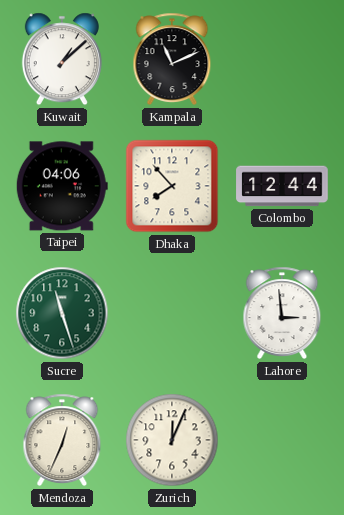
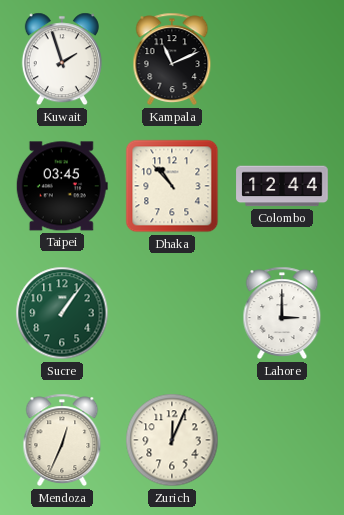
Kuwait: 1:08 -> 1:57
Taipei: 04:06 -> 03:45
Dhaka: 7:53 -> 10:53
Sucre: 11:27 -> 1:06
Lahore: 2:59 -> 3:00
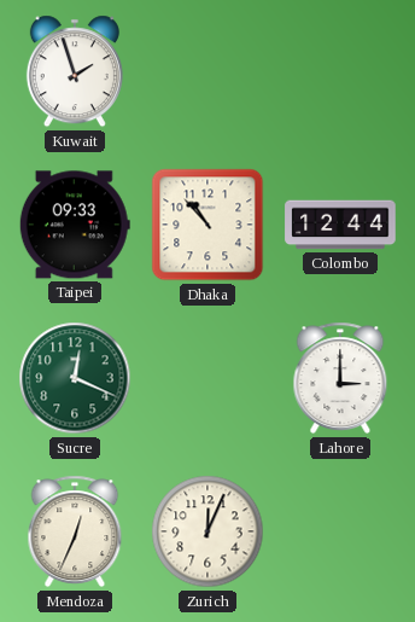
Kampala: 11:11 -> none
Taipei: 03:45 -> 09:33
Sucre: 1:06 -> 12:19
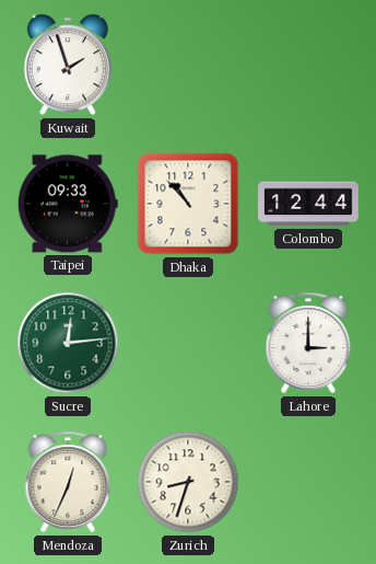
Sucre: 12:19 -> 12:14
Zurich: 12:04 -> 8:33
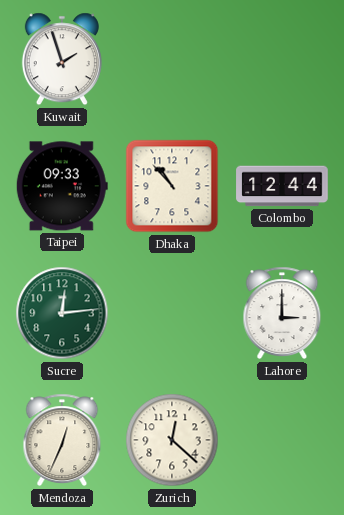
Zurich: 8:33 -> 12:22
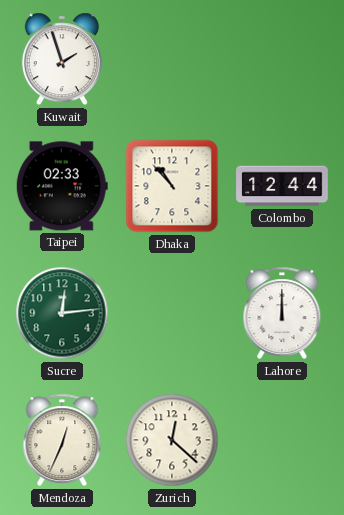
Taipei: 09:33 -> 02:33
Lahore: 3:00 -> 12:00
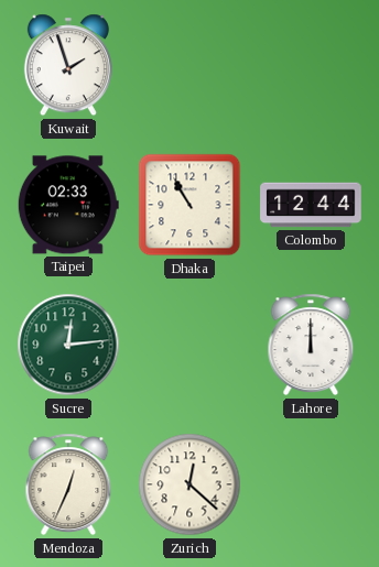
Dhaka: 10:53 -> 10:55
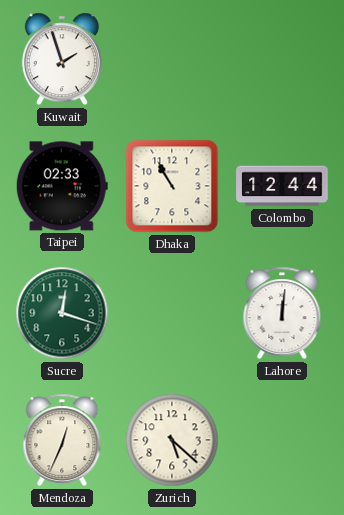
Sucre: 12:14 -> 12:18
Lahore: 12:00 -> 12:01
Zurich: 12:22 -> 5:22
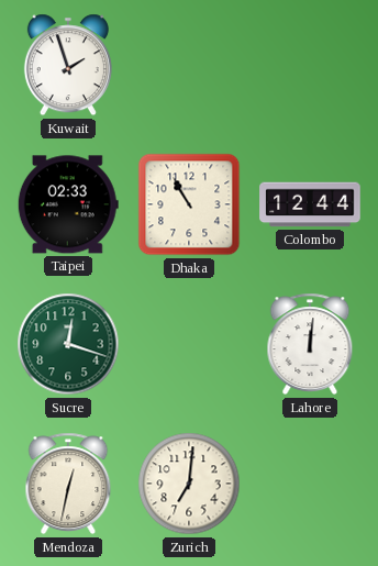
Mendoza: 12:34 -> 12:32
Zurich: 5:22 -> 7:01
